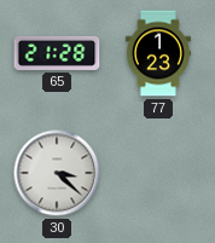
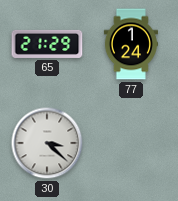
65: 21:28 -> 21:29
77: 1:23 -> 1:24
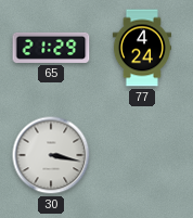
77: 1:24 -> 4:24
30: 3:22 -> 3:17
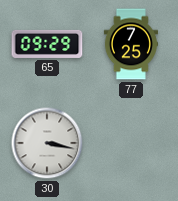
65: 21:29 -> 09:29
77: 4:24 -> 7:25
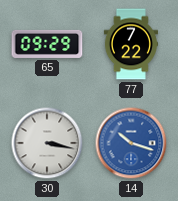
77: 7:25 -> 7:22
14: none -> 10:18
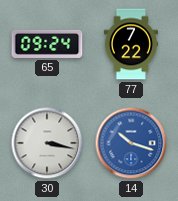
65: 09:29 -> 09:24
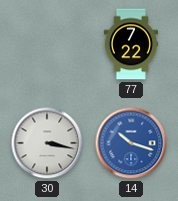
65: 09:24 -> none
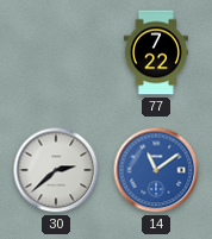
30: 3:17 -> 2:38
14: 10:18 -> 11:09
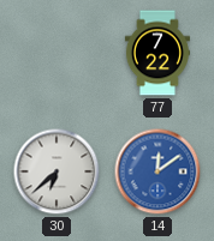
30: 2:38 -> 6:38
14: 11:09 -> 12:09
